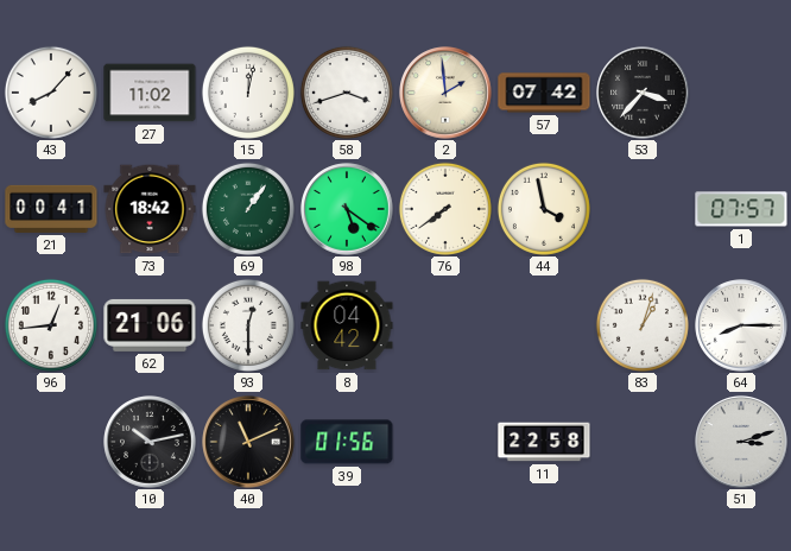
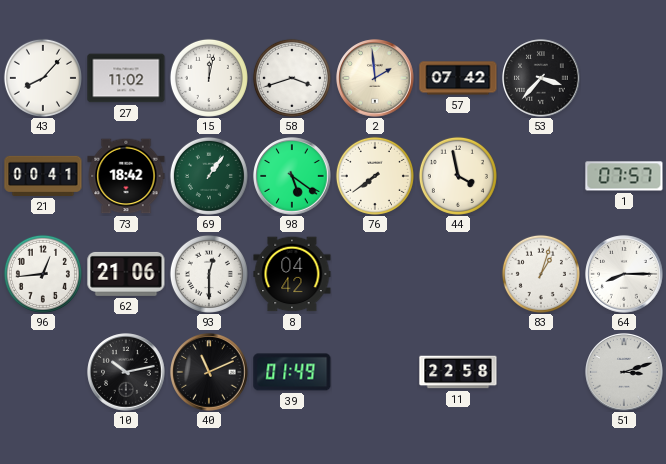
39: 01:56 -> 01:49
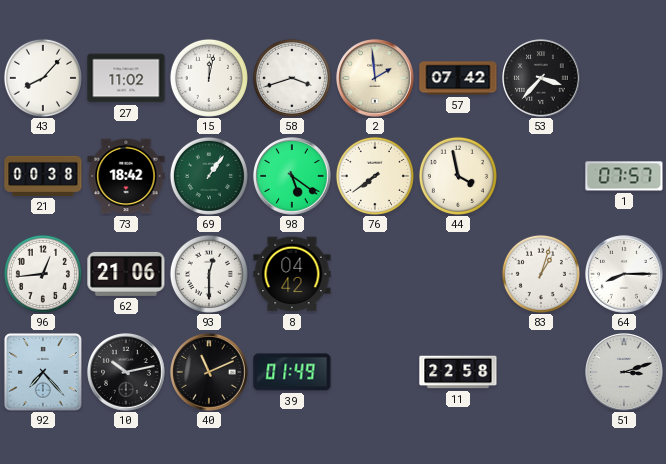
21: 00:41 -> 00:38
92: none -> 7:23
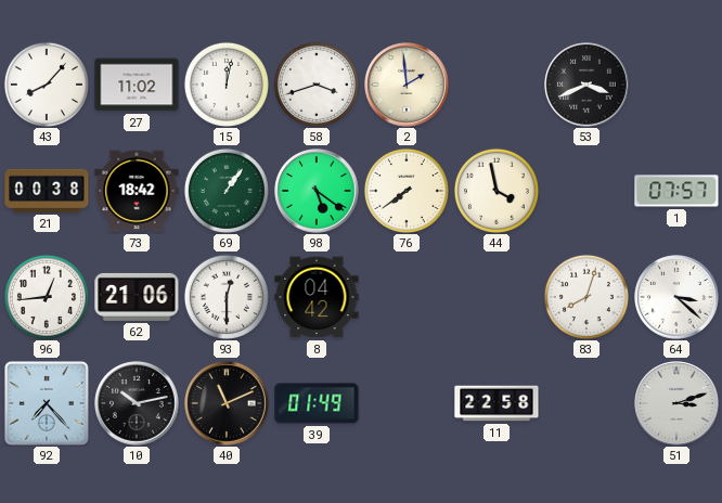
57: 07:42 -> none
53: 3:37 -> 3:41
83: 1:03 -> 8:03
64: 8:15 -> 3:22
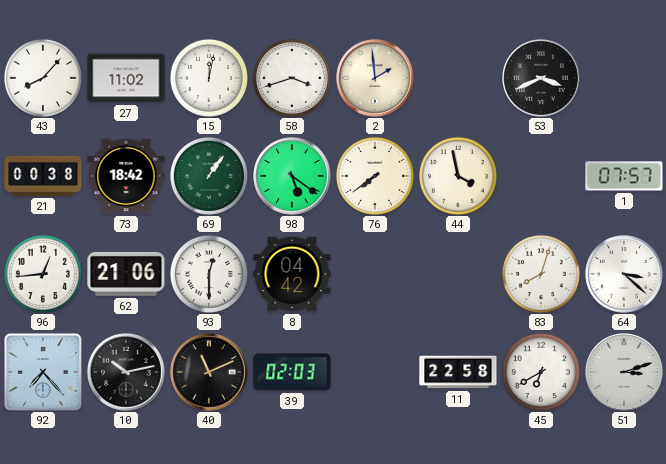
39: 01:49 -> 02:03
45: none -> 6:40
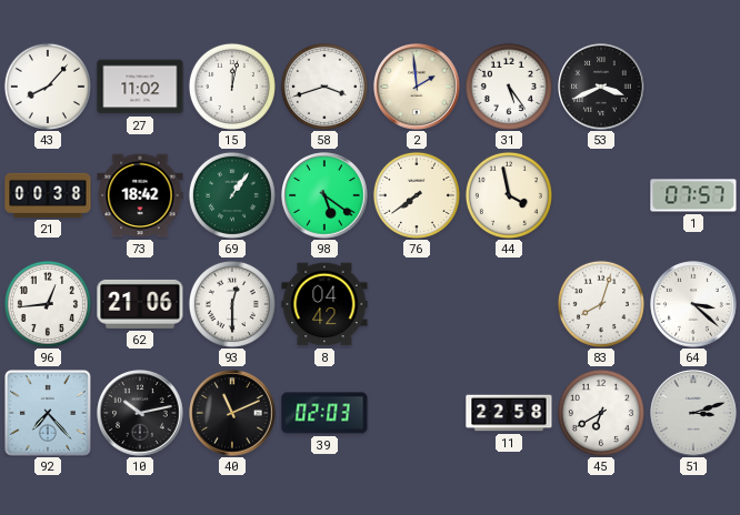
31: none -> 5:24
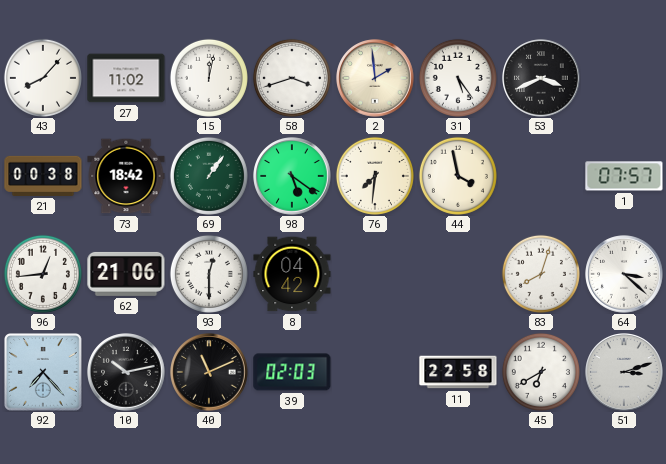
76: 7:39 -> 7:31
